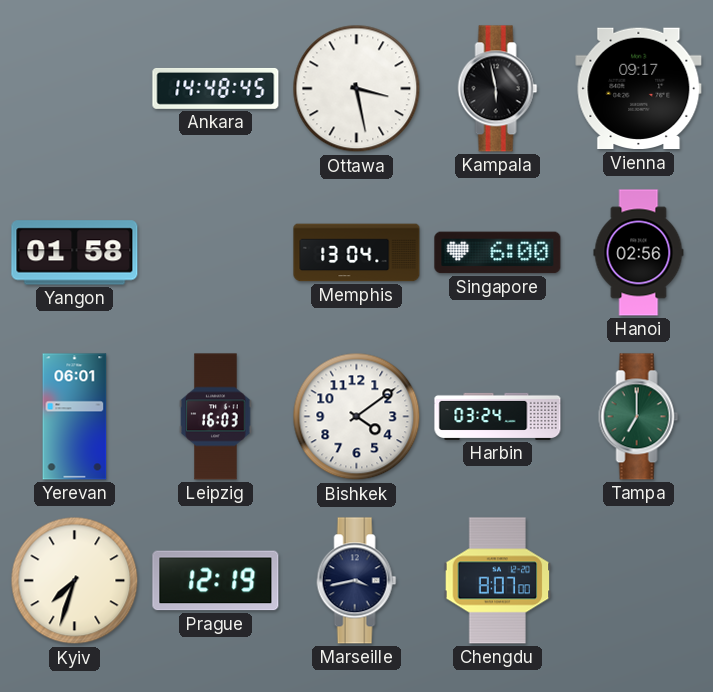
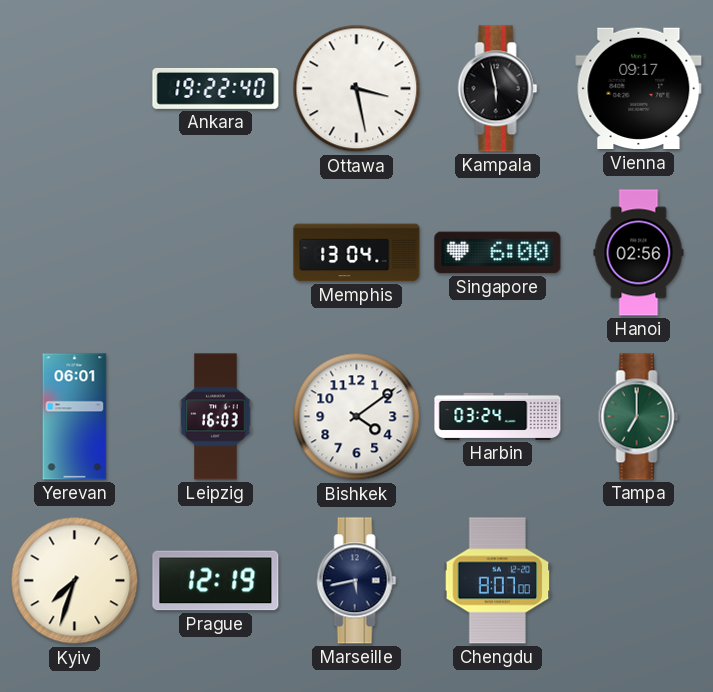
Ankara: 14:48 -> 19:22
Yangon: 01:58 -> none
Marseille: 3:43 -> 5:43
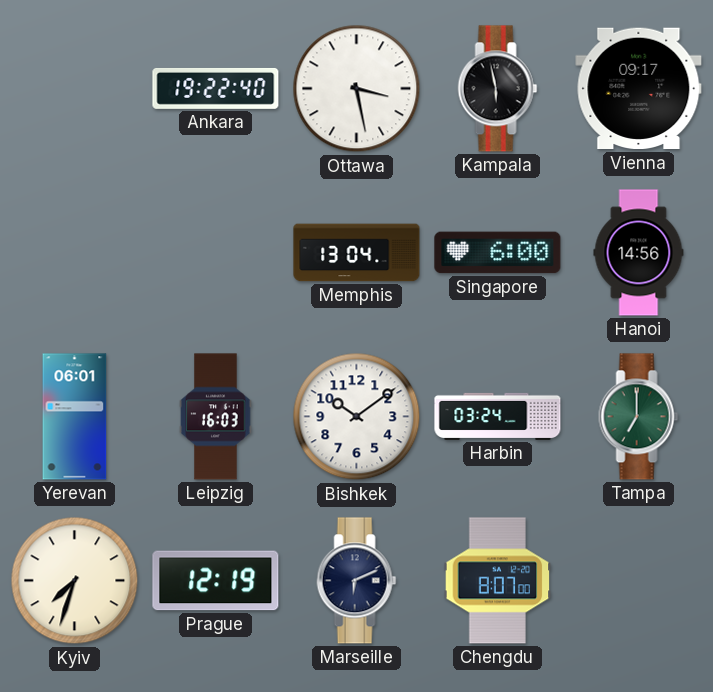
Hanoi: 02:56 -> 14:56
Bishkek: 4:09 -> 10:09
Marseille: 5:43 -> 6:11
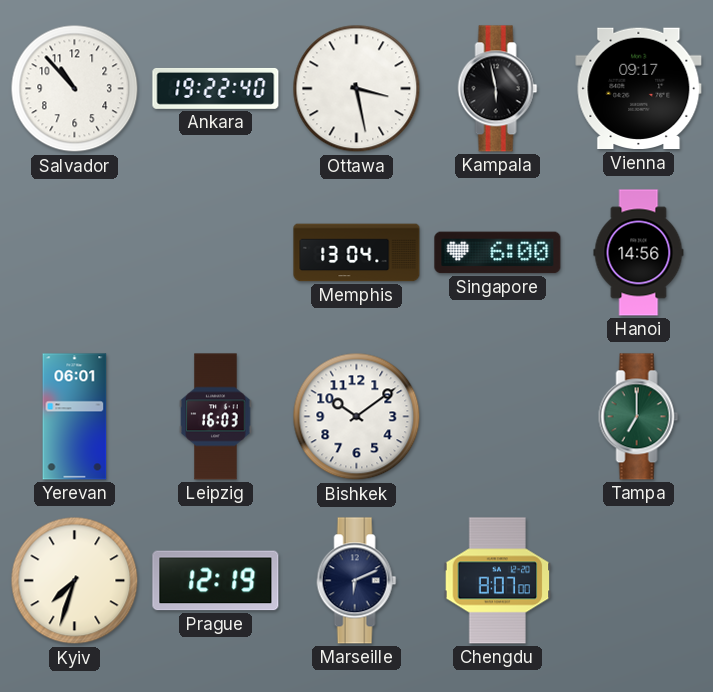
Salvador: none -> 10:53
Harbin: 03:24 -> none
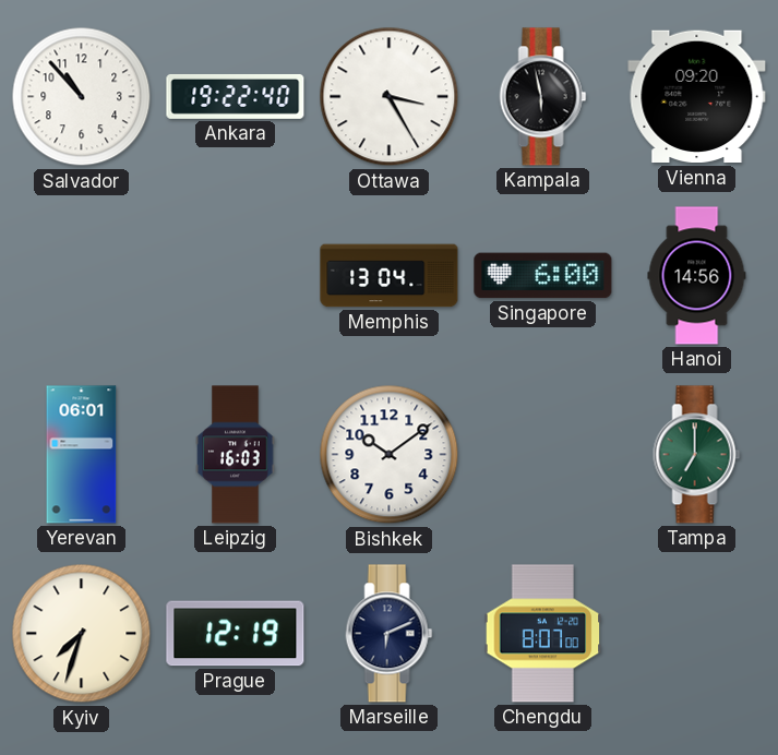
Ottawa: 3:28 -> 3:25
Vienna: 09:17 -> 09:20
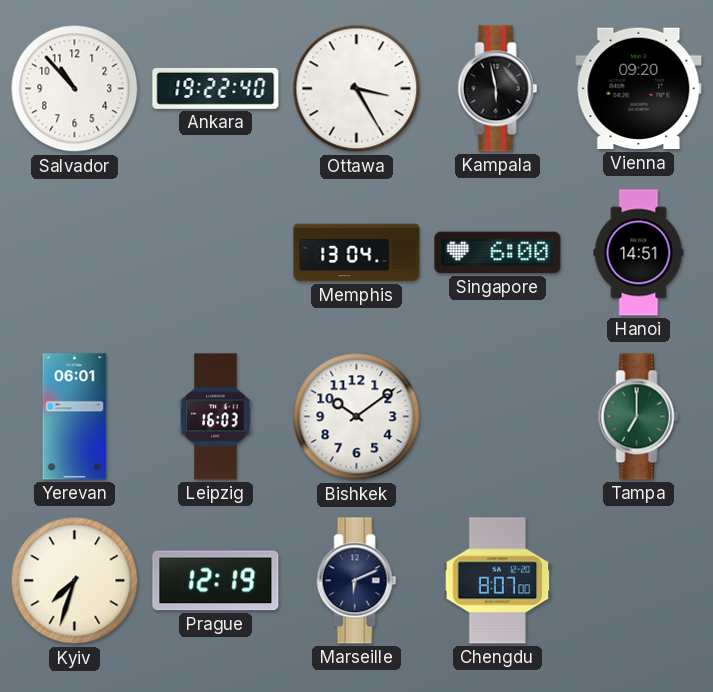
Hanoi: 14:56 -> 14:51
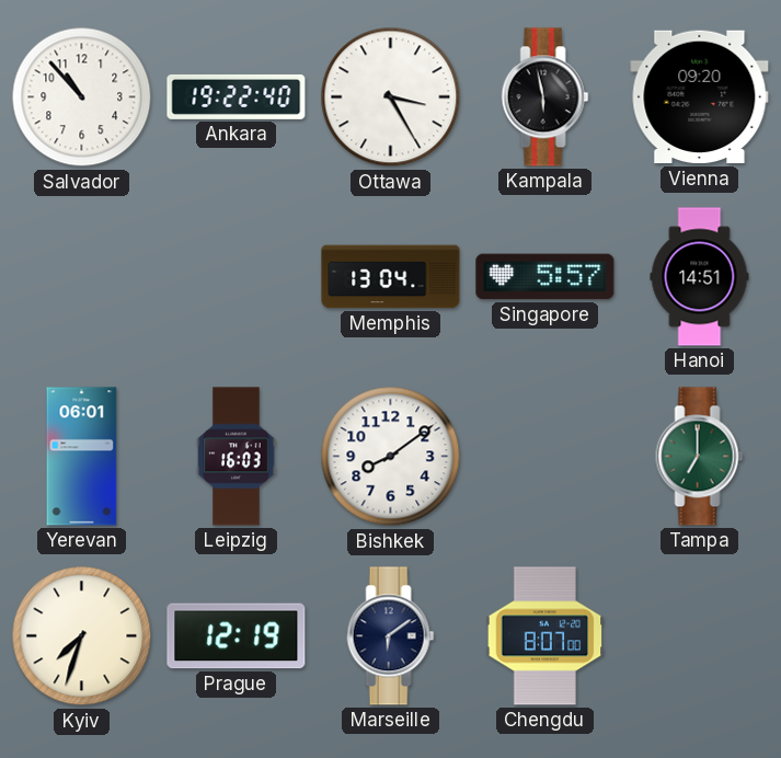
Singapore: 6:00 -> 5:57
Bishkek: 10:09 -> 8:09
Marseille: 6:11 -> 6:09
